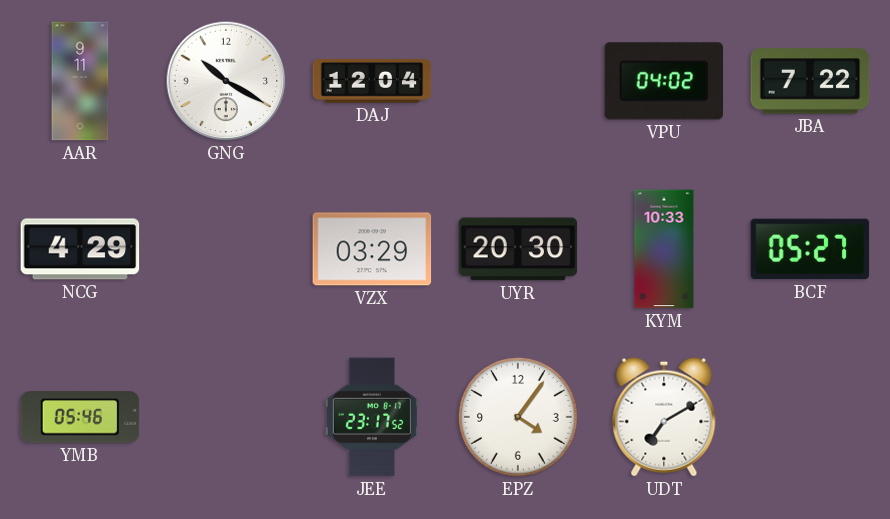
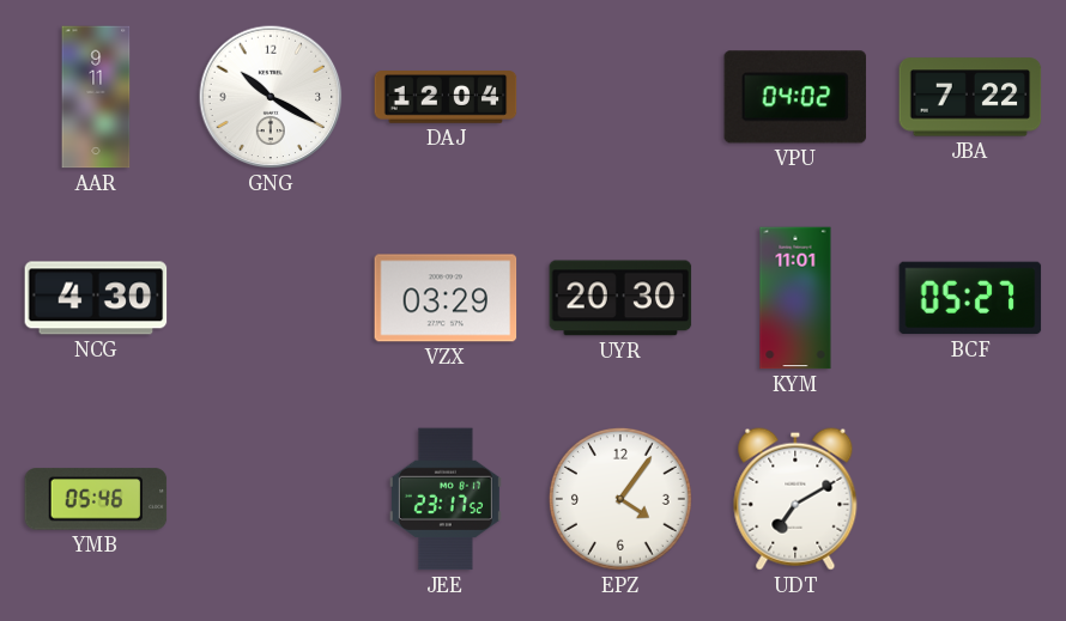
NCG: 4:29 -> 4:30
KYM: 10:33 -> 11:01
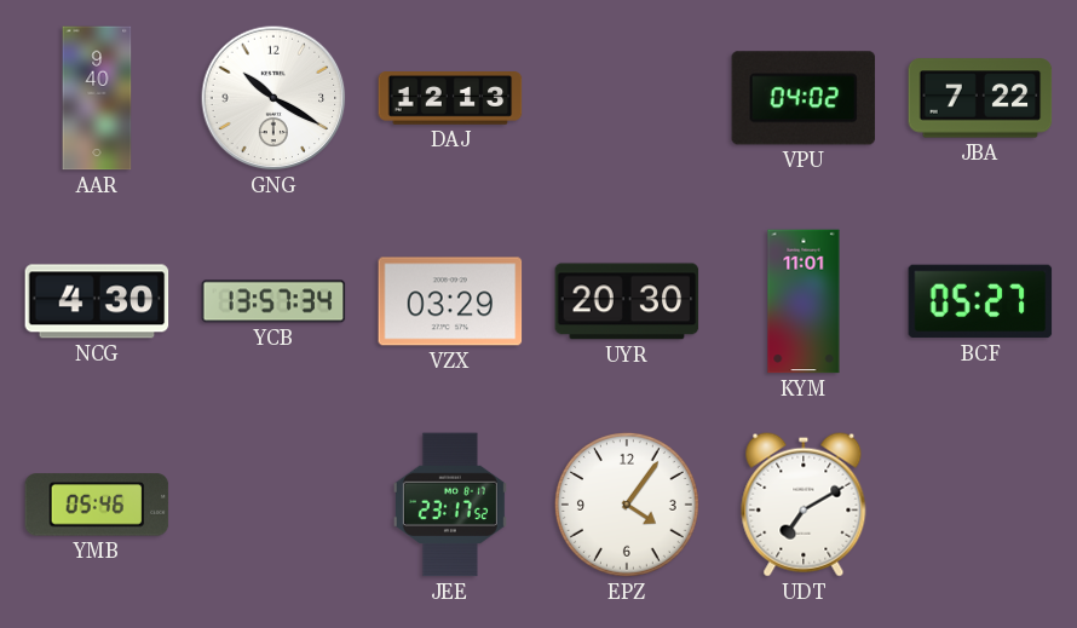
AAR: 9:11 -> 9:40
DAJ: 12:04 -> 12:13
YCB: none -> 13:57
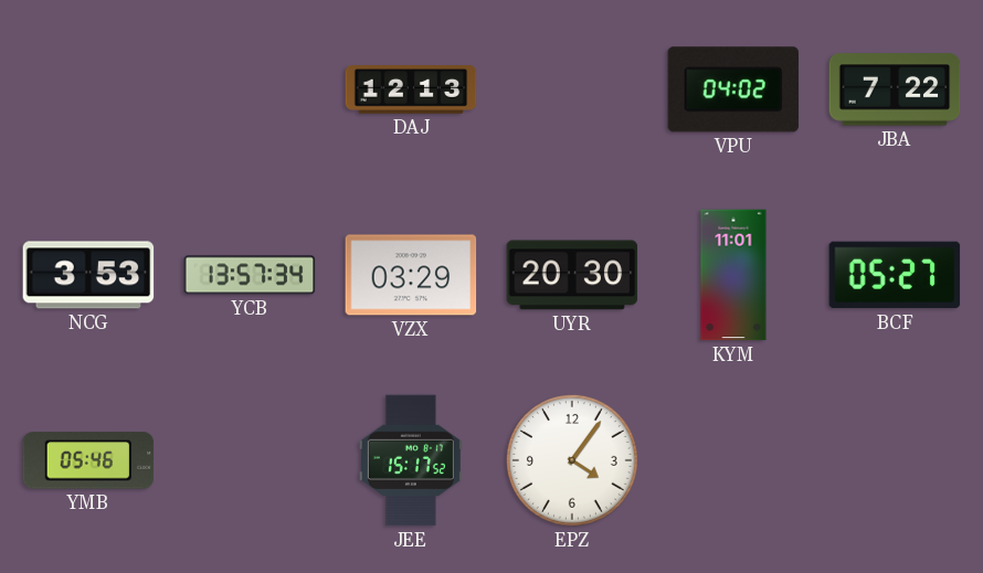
AAR: 9:40 -> none
GNG: 10:20 -> none
NCG: 4:30 -> 3:53
JEE: 23:17 -> 15:17
UDT: 7:10 -> none
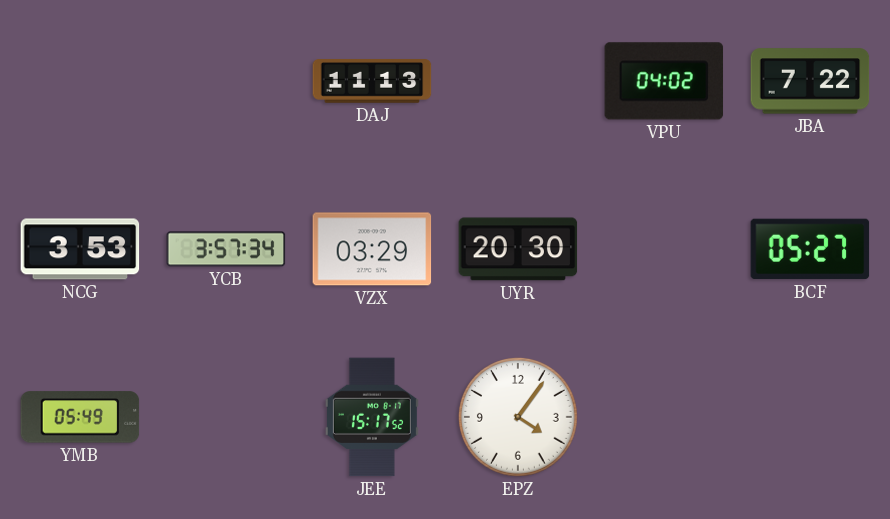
DAJ: 12:13 -> 11:13
YCB: 13:57 -> 3:57
KYM: 11:01 -> none
YMB: 05:46 -> 05:49
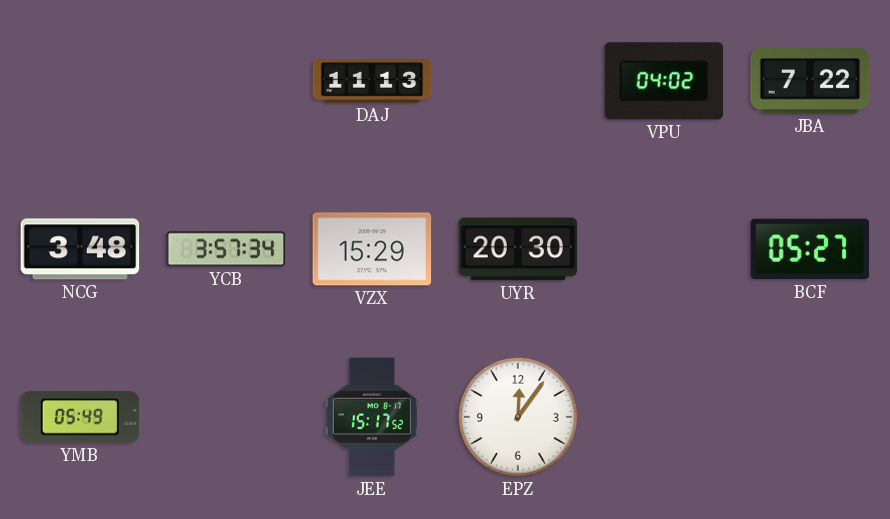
NCG: 3:53 -> 3:48
VZX: 03:29 -> 15:29
EPZ: 4:06 -> 12:06
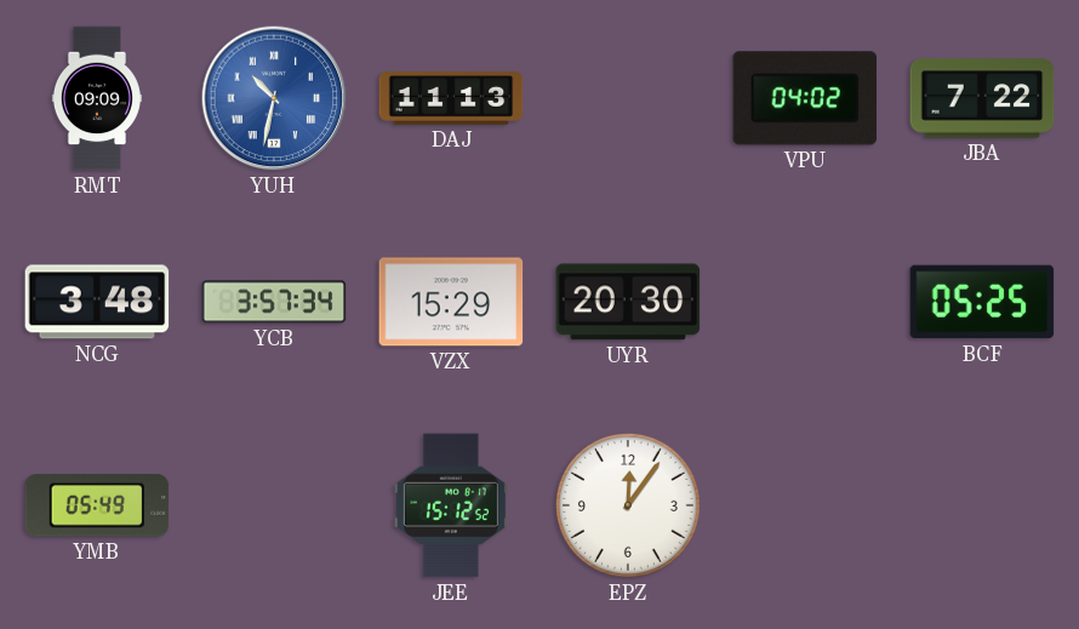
RMT: none -> 09:09
YUH: none -> 10:32
BCF: 05:27 -> 05:25
JEE: 15:17 -> 15:12
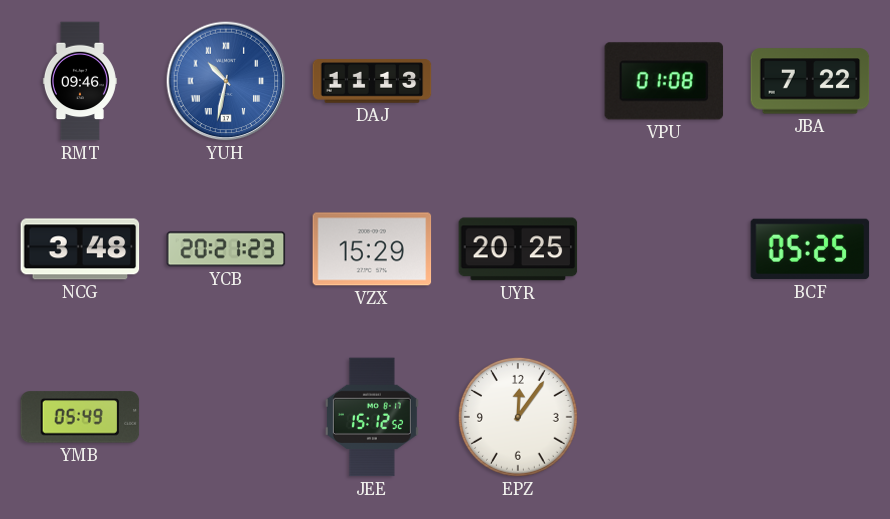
RMT: 09:09 -> 09:46
VPU: 04:02 -> 01:08
YCB: 3:57 -> 20:21
UYR: 20:30 -> 20:25
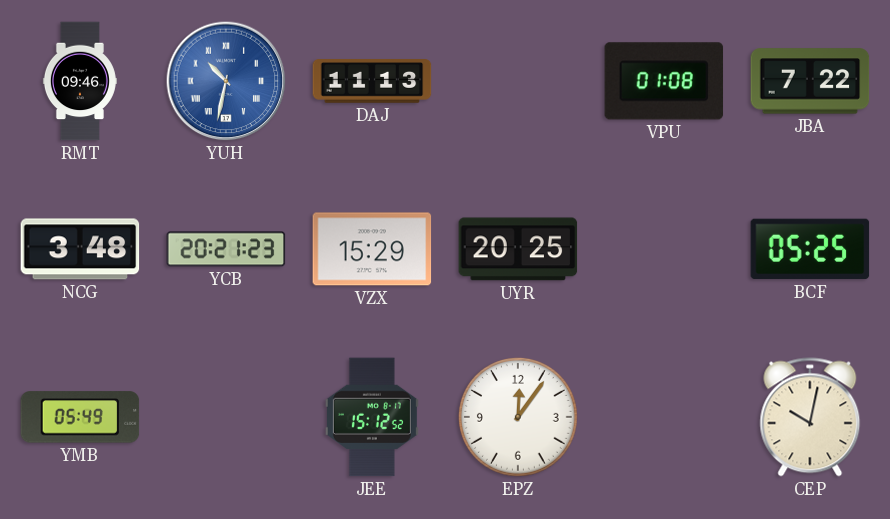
CEP: none -> 10:02
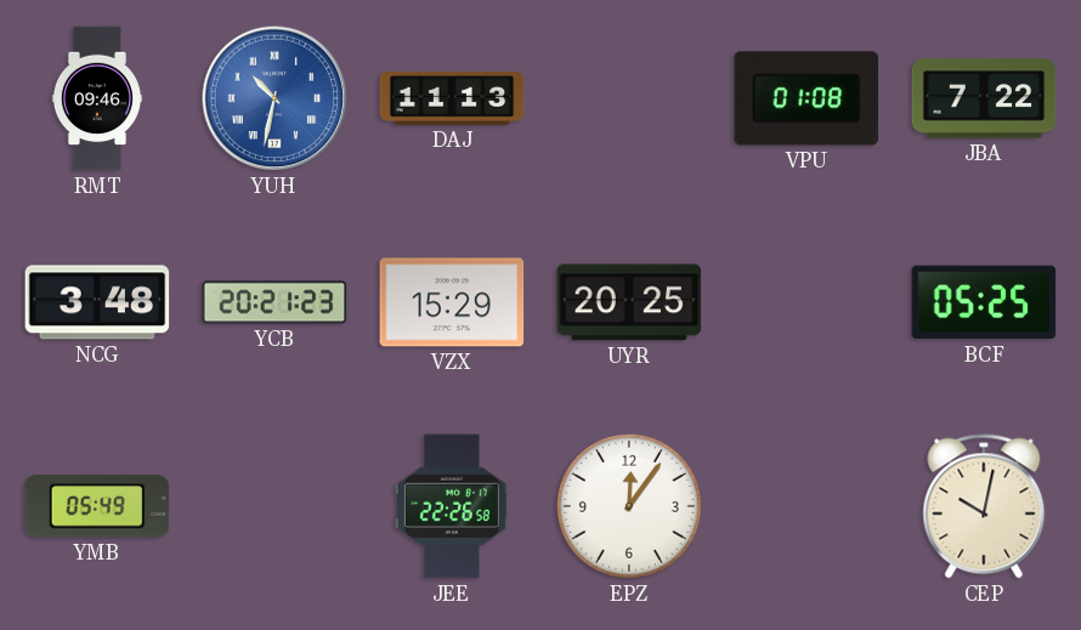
JEE: 15:12 -> 22:26
